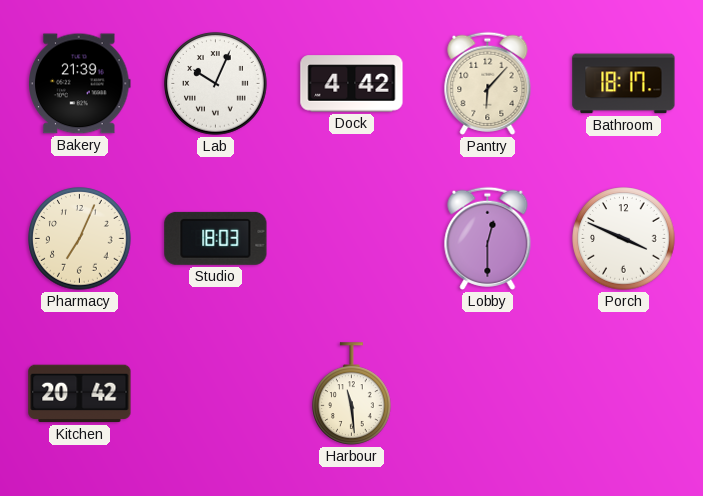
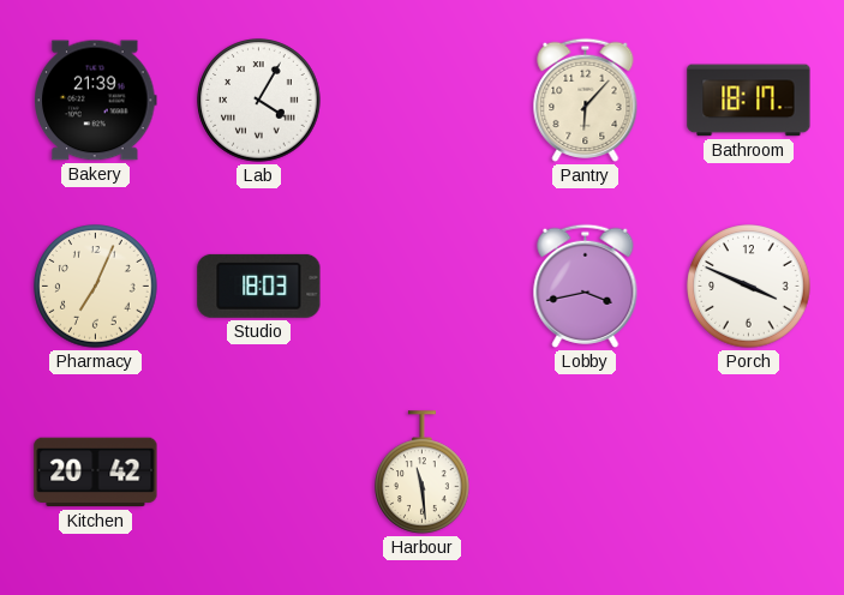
Lab: 10:04 -> 4:05
Dock: 4:42 -> none
Lobby: 12:30 -> 3:43
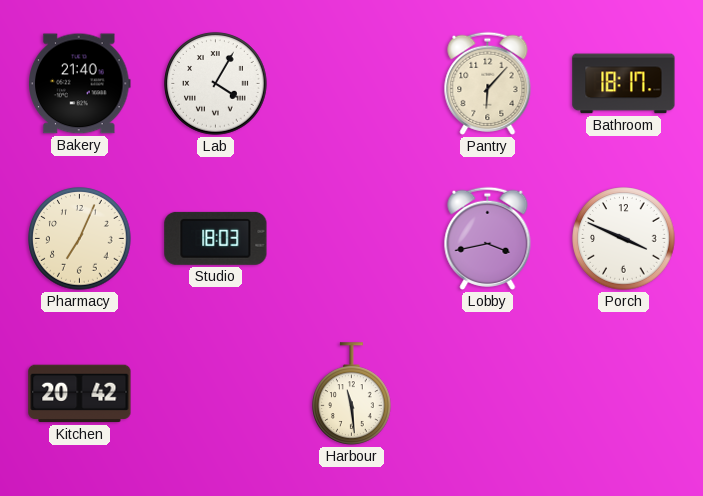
Bakery: 21:39 -> 21:40
